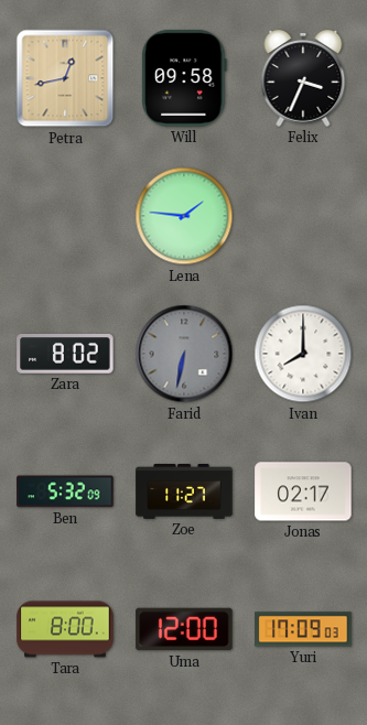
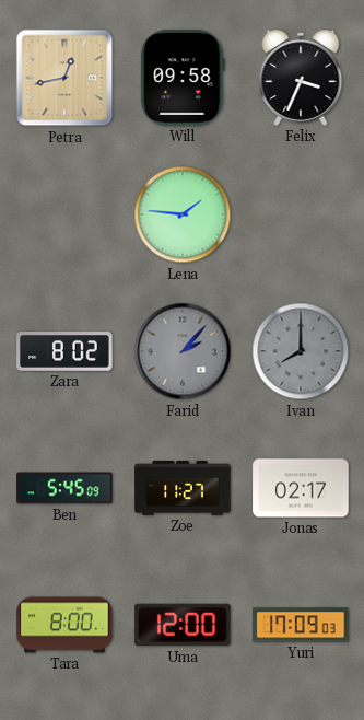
Farid: 6:32 -> 2:07
Ivan dial: white -> grey
Ben: 5:32 -> 5:45
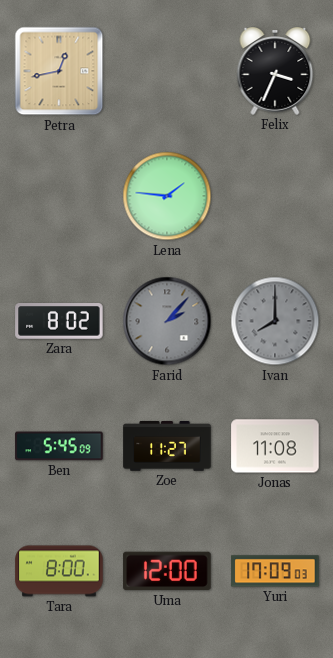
Will: 09:58 -> none
Jonas: 02:17 -> 11:08
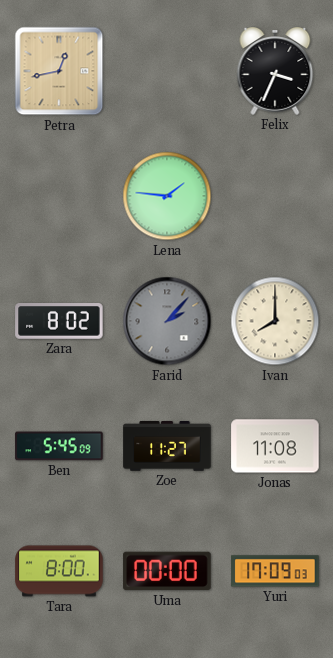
Ivan dial: grey -> cream
Uma: 12:00 -> 00:00
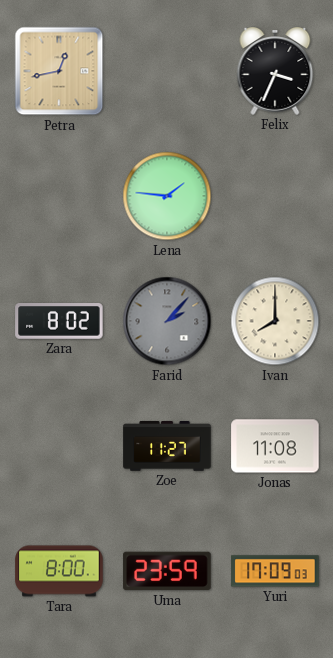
Ben: 5:45 -> none
Uma: 00:00 -> 23:59
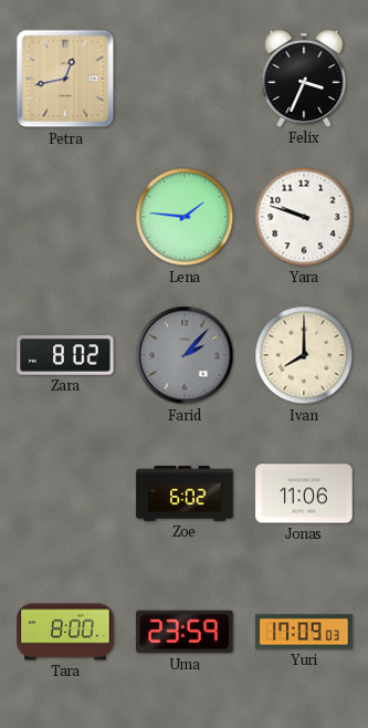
Yara: none -> 9:48
Zoe: 11:27 -> 6:02
Jonas: 11:08 -> 11:06
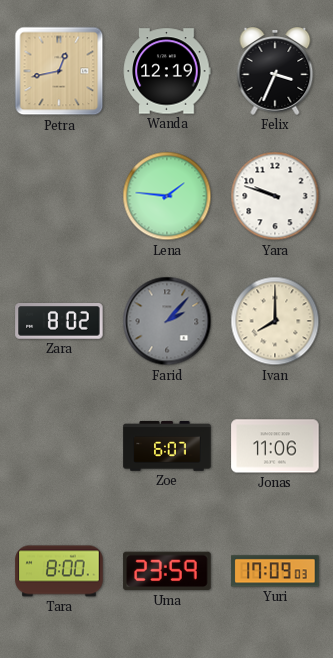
Wanda: none -> 12:19
Zoe: 6:02 -> 6:07
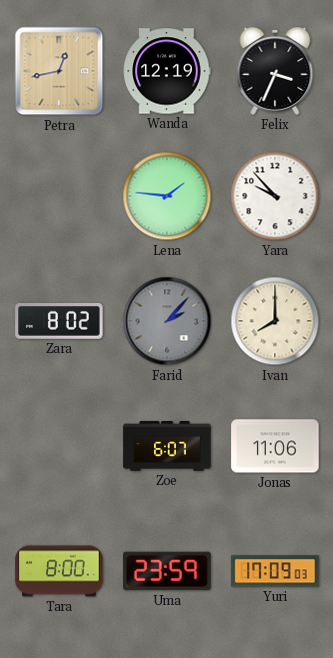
Yara: 9:48 -> 9:53
